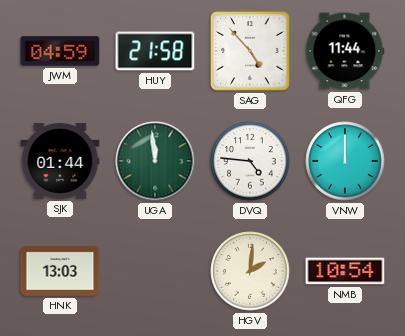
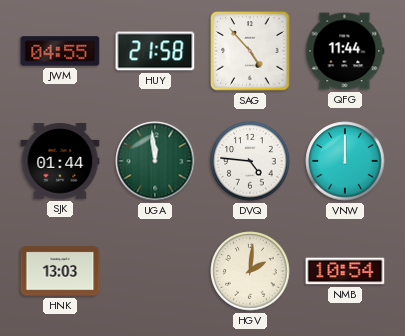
JWM: 04:59 -> 04:55
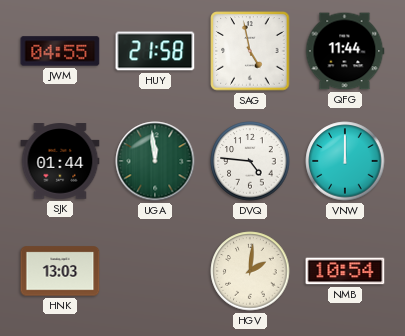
SAG: 4:53 -> 4:58
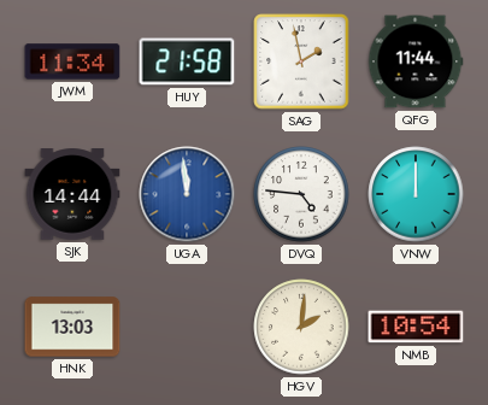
JWM: 04:55 -> 11:34
SAG: 4:58 -> 1:58
SJK: 01:44 -> 14:44
UGA dial: green -> blue
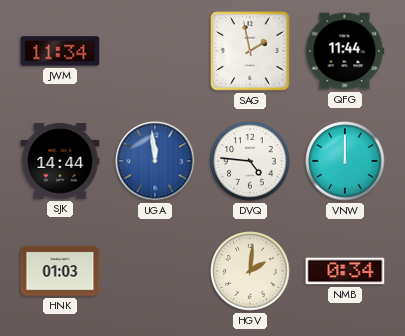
HUY: 21:58 -> none
HNK: 13:03 -> 01:03
NMB: 10:54 -> 0:34
